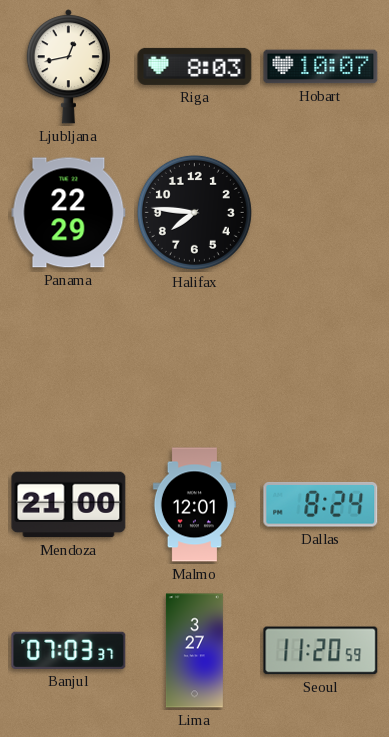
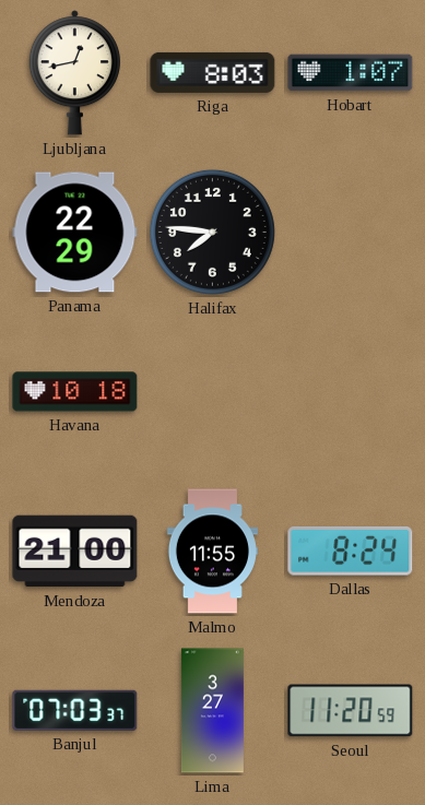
Hobart: 10:07 -> 1:07
Havana: none -> 10:18
Malmo: 12:01 -> 11:55
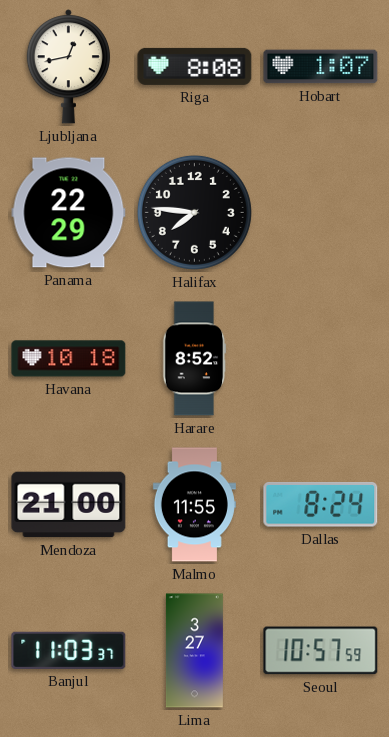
Riga: 8:03 -> 8:08
Harare: none -> 8:52
Banjul: 07:03 -> 11:03
Seoul: 11:20 -> 10:57
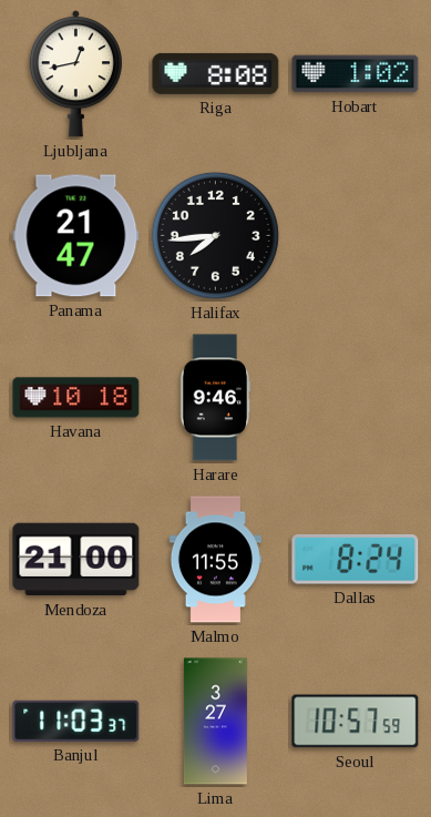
Hobart: 1:07 -> 1:02
Panama: 22:29 -> 21:47
Halifax: 7:46 -> 7:44
Harare: 8:52 -> 9:46
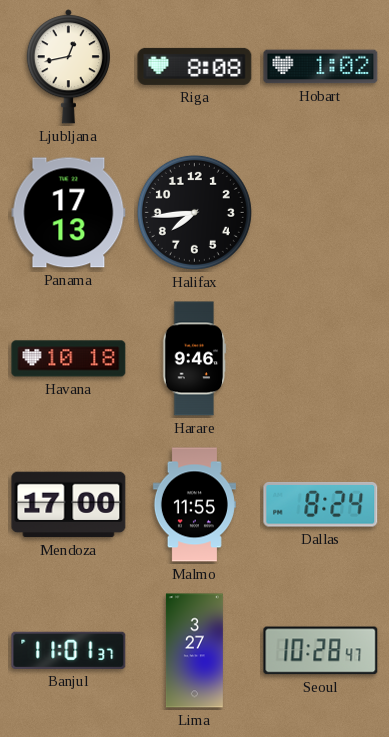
Panama: 21:47 -> 17:13
Mendoza: 21:00 -> 17:00
Banjul: 11:03 -> 11:01
Seoul: 10:57 -> 10:28
